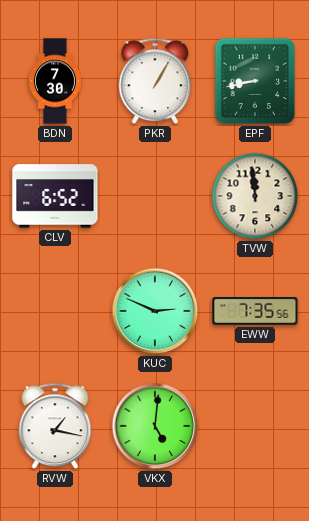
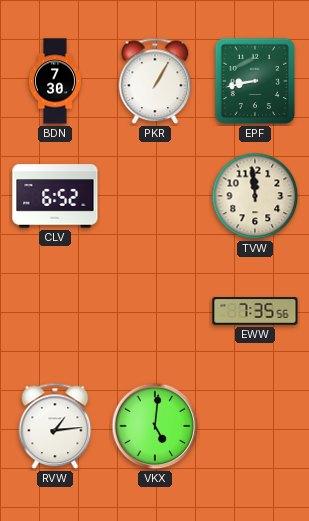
KUC: 2:49 -> none
RVW: 1:17 -> 1:14
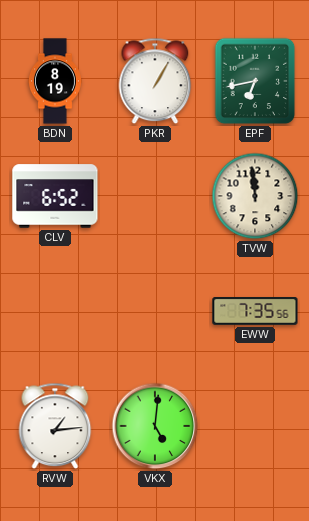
BDN: 7:30 -> 8:19
EPF: 8:43 -> 6:43
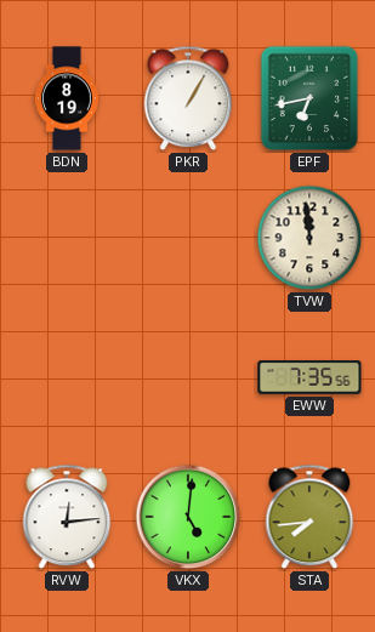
CLV: 6:52 -> none
RVW: 1:14 -> 12:14
STA: none -> 7:44
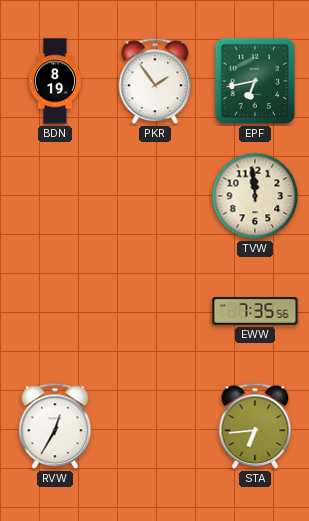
PKR: 1:05 -> 1:54
RVW: 12:14 -> 12:35
VKX: 5:01 -> none
STA: 7:44 -> 6:44
